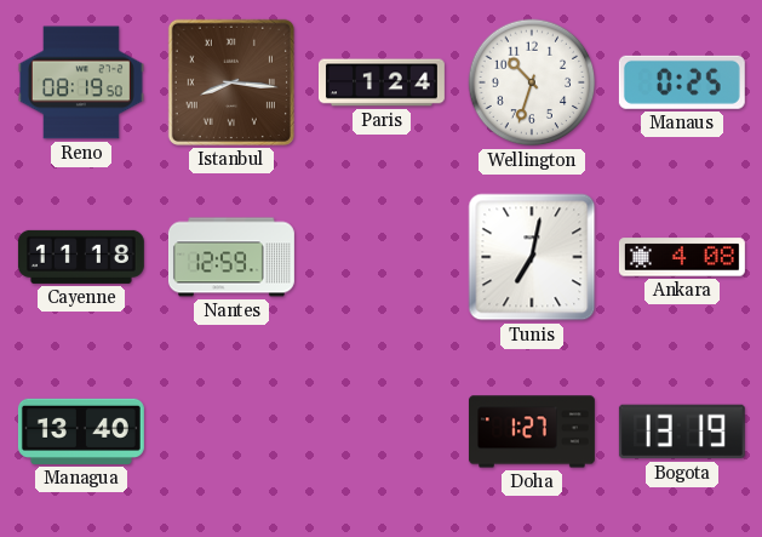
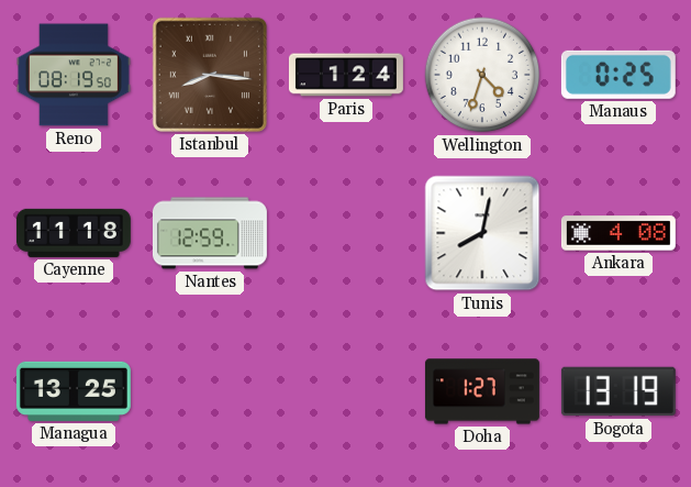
Wellington: 10:33 -> 4:33
Tunis: 7:02 -> 8:02
Managua: 13:40 -> 13:25
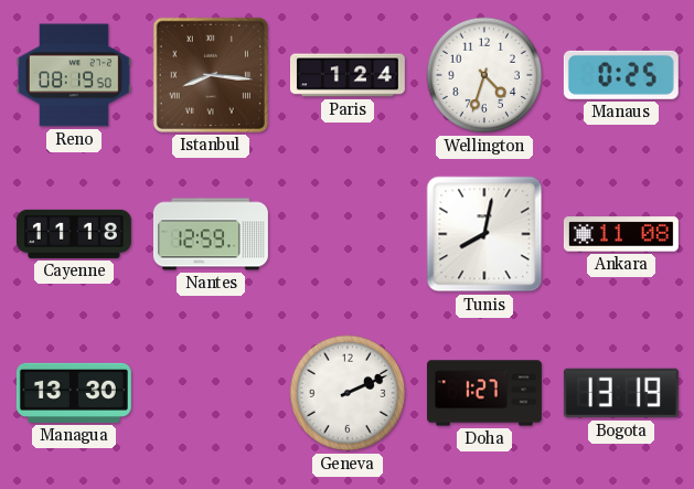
Ankara: 4:08 -> 11:08
Managua: 13:25 -> 13:30
Geneva: none -> 2:11
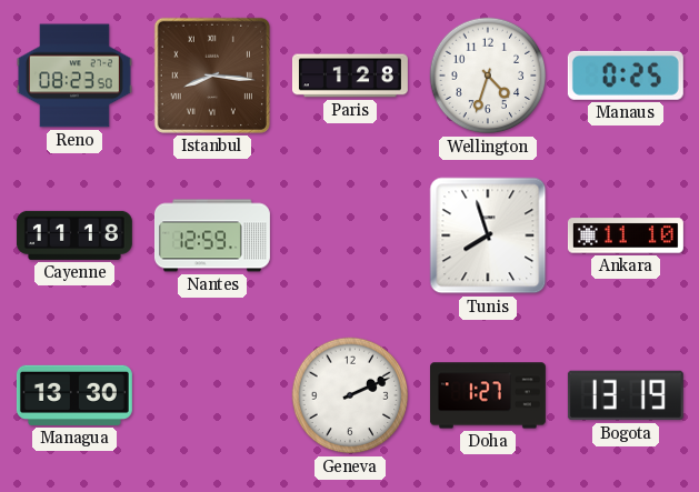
Reno: 08:19 -> 08:23
Paris: 1:24 -> 1:28
Tunis: 8:02 -> 7:57
Ankara: 11:08 -> 11:10
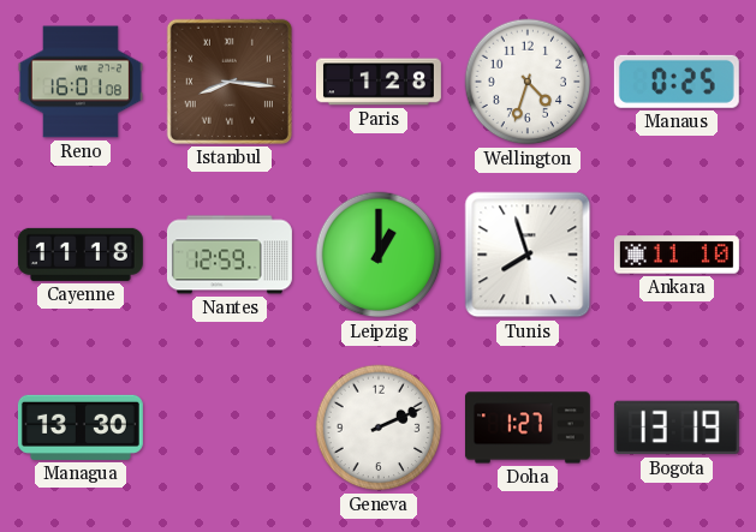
Reno: 08:23 -> 16:01
Leipzig: none -> 1:00
